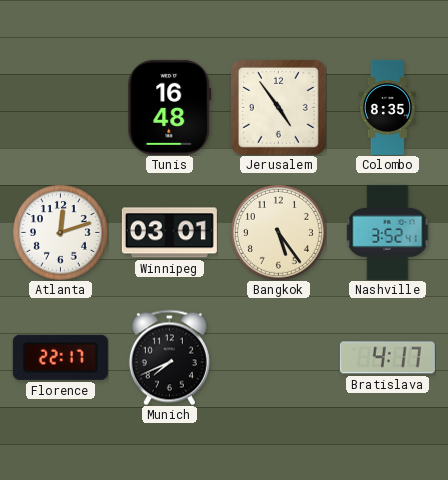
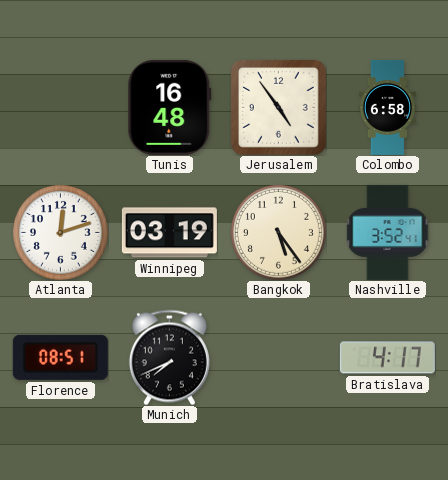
Colombo: 8:35 -> 6:58
Winnipeg: 03:01 -> 03:19
Florence: 22:17 -> 08:51
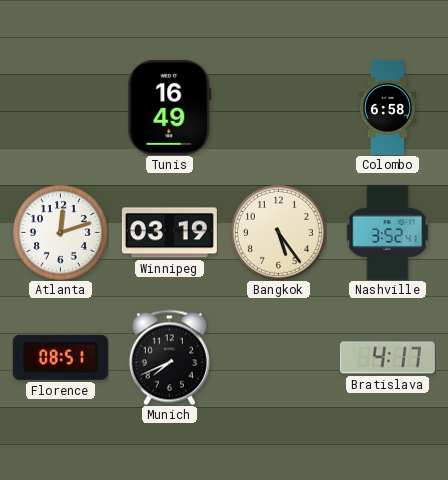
Tunis: 16:48 -> 16:49
Jerusalem: 4:54 -> none
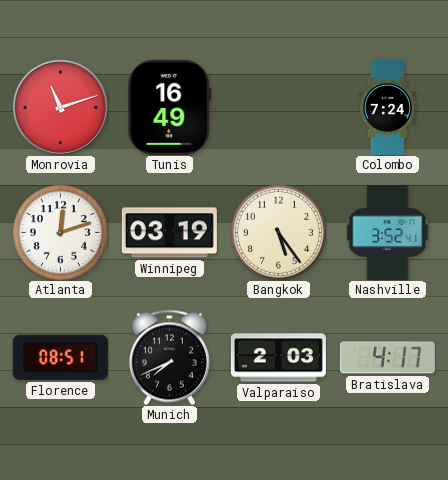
Monrovia: none -> 11:12
Colombo: 6:58 -> 7:24
Valparaiso: none -> 2:03
